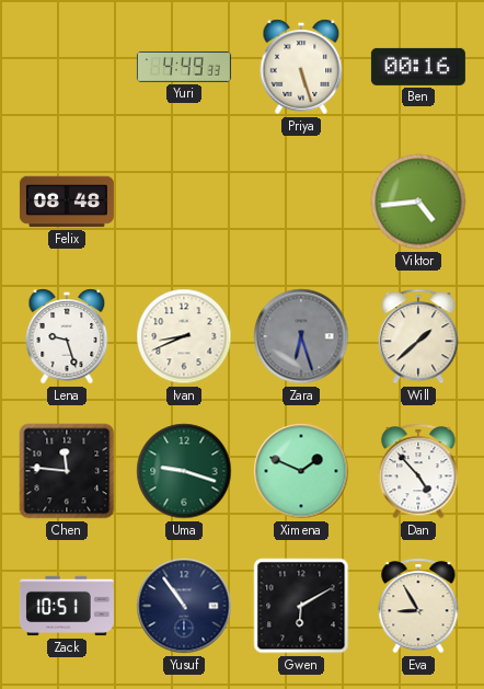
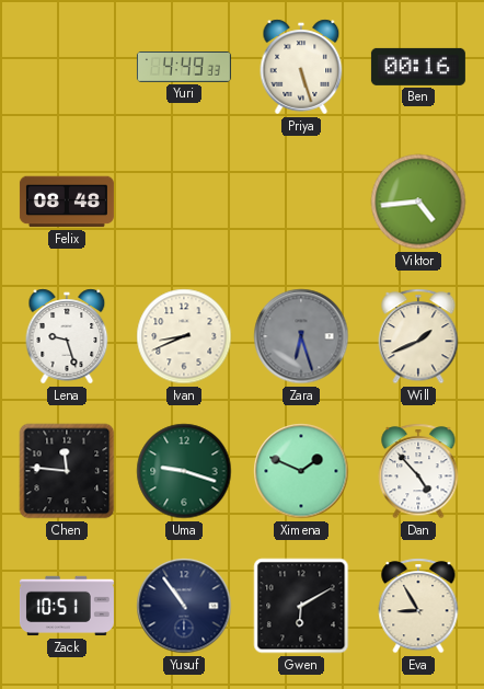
Will: 1:38 -> 1:41
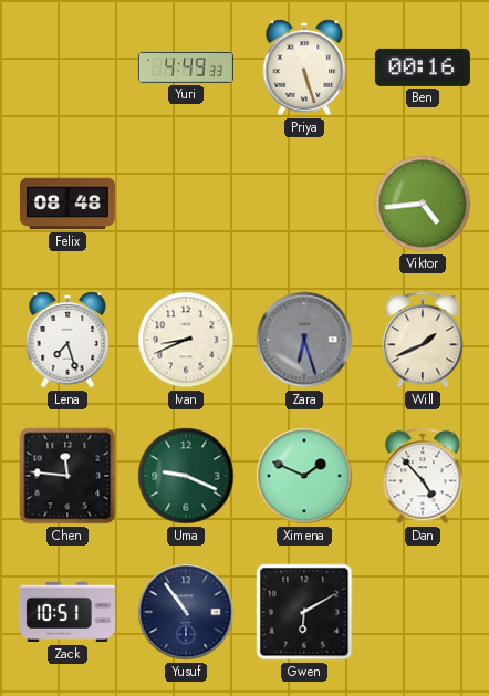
Lena: 9:27 -> 7:27
Uma: 9:18 -> 9:19
Eva: 8:55 -> none
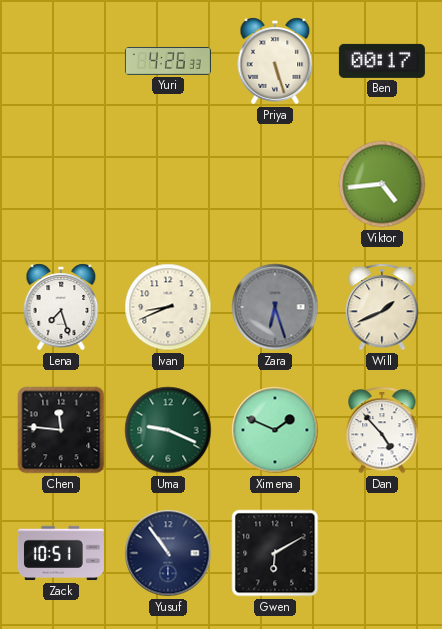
Yuri: 4:49 -> 4:26
Ben: 00:16 -> 00:17
Felix: 08:48 -> none
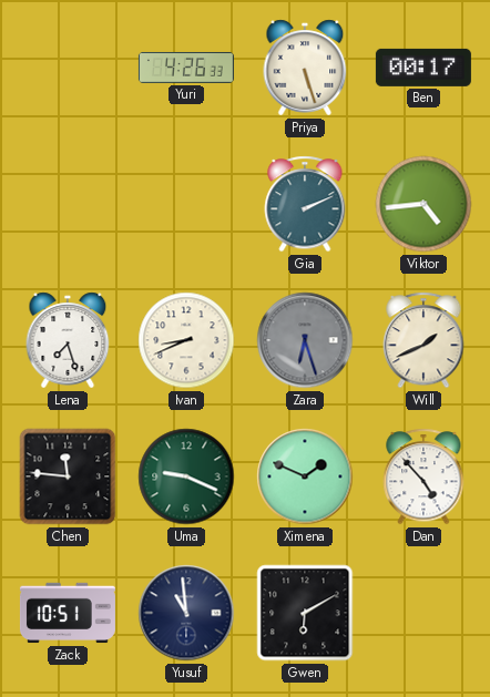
Gia: none -> 2:11
Yusuf: 10:54 -> 10:59
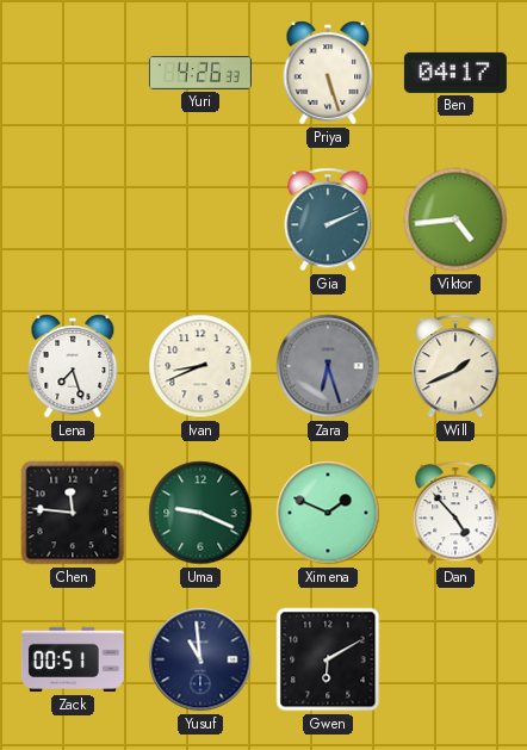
Ben: 00:17 -> 04:17
Zack: 10:51 -> 00:51
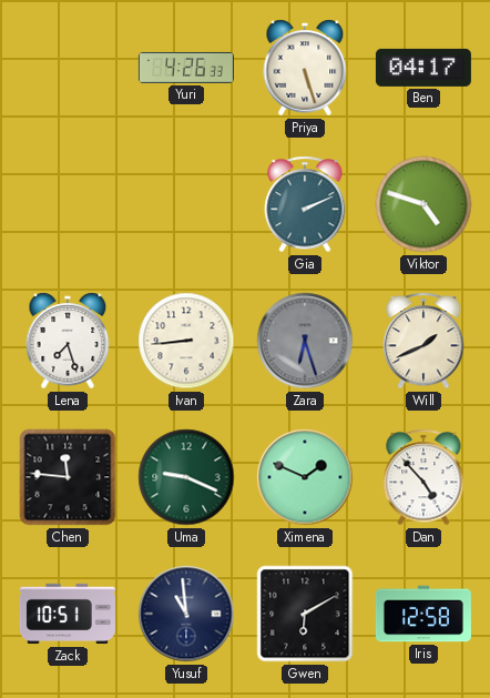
Viktor: 4:44 -> 4:48
Ivan: 8:41 -> 8:44
Zack: 00:51 -> 10:51
Iris: none -> 12:58
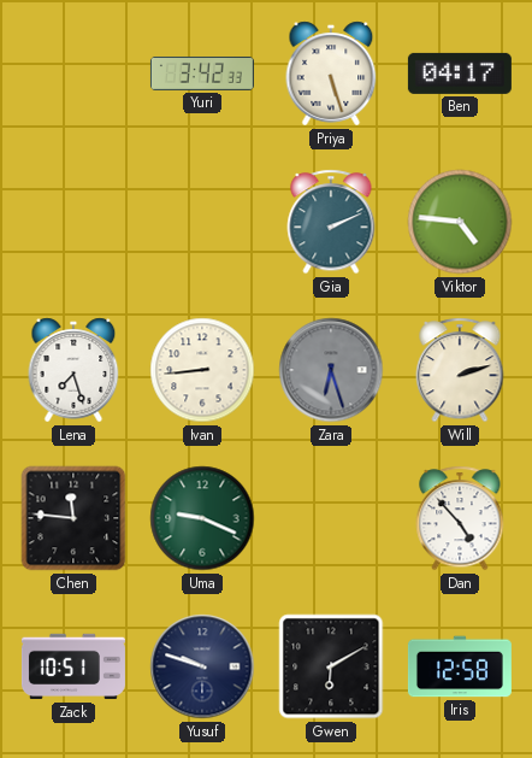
Yuri: 4:26 -> 3:42
Viktor: 4:48 -> 4:46
Will: 1:41 -> 2:12
Ximena: 1:49 -> none
Yusuf: 10:59 -> 9:48
